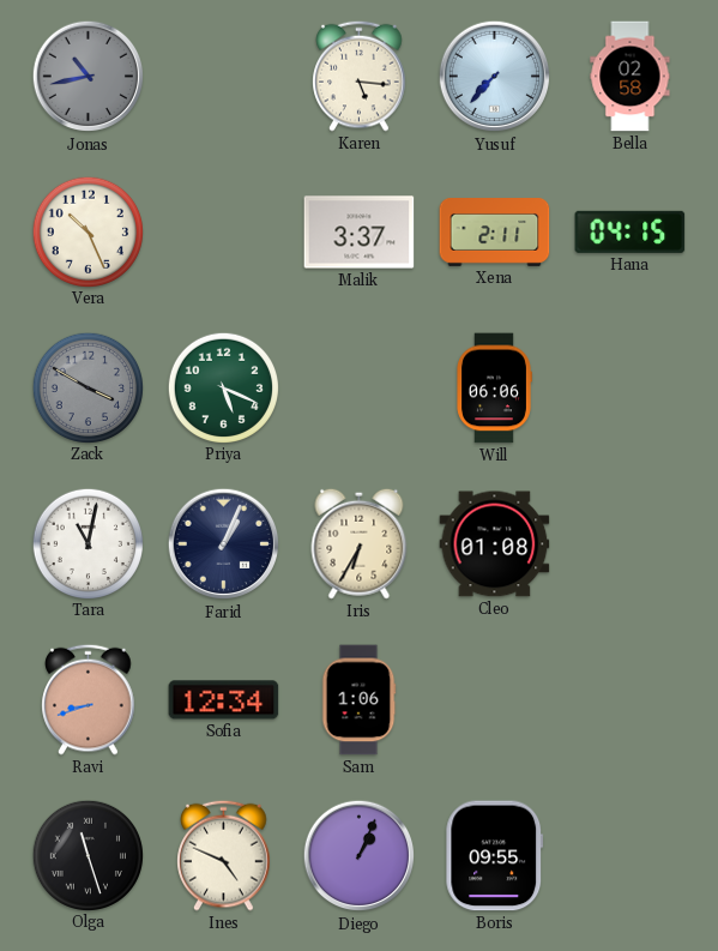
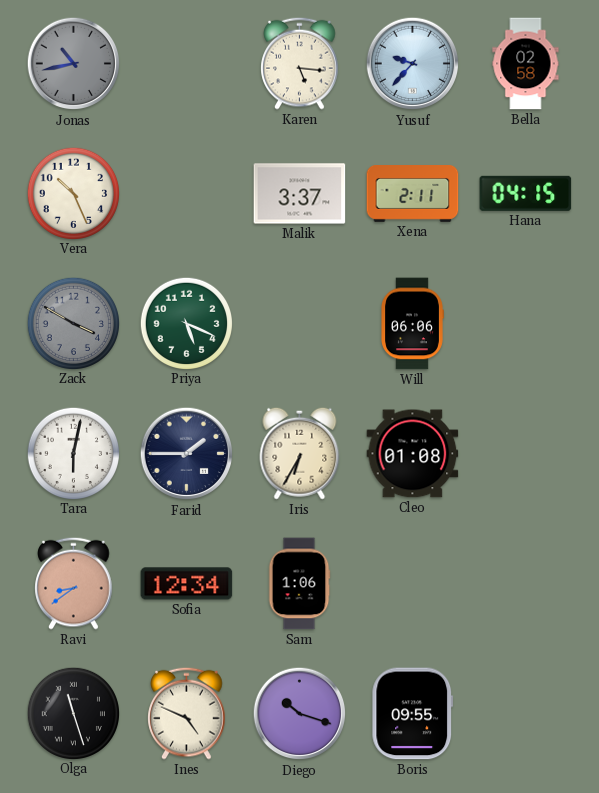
Yusuf: 7:37 -> 9:37
Tara: 11:02 -> 6:02
Farid: 1:04 -> 1:45
Ravi: 8:42 -> 8:39
Diego: 1:04 -> 10:18
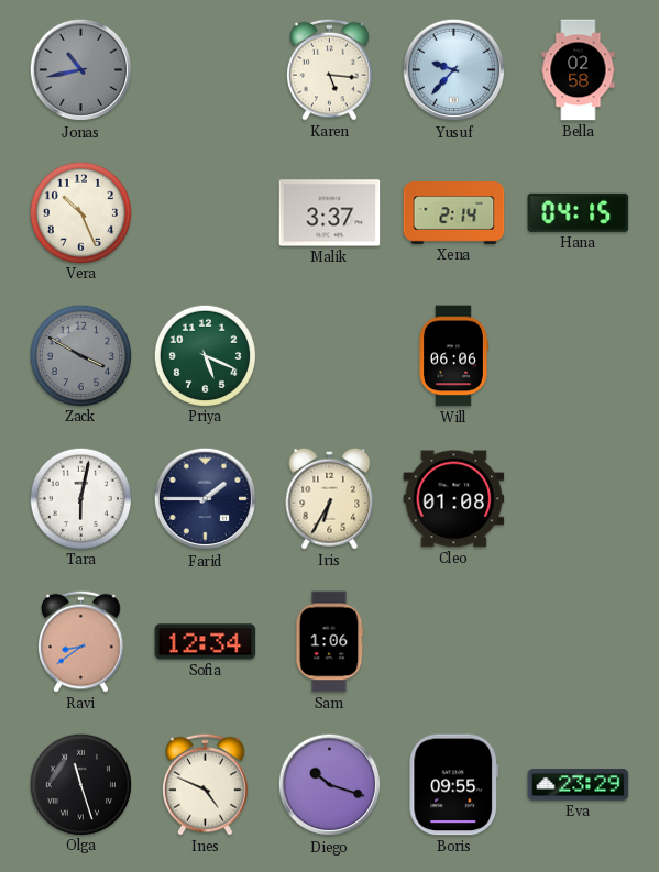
Xena: 2:11 -> 2:14
Eva: none -> 23:29
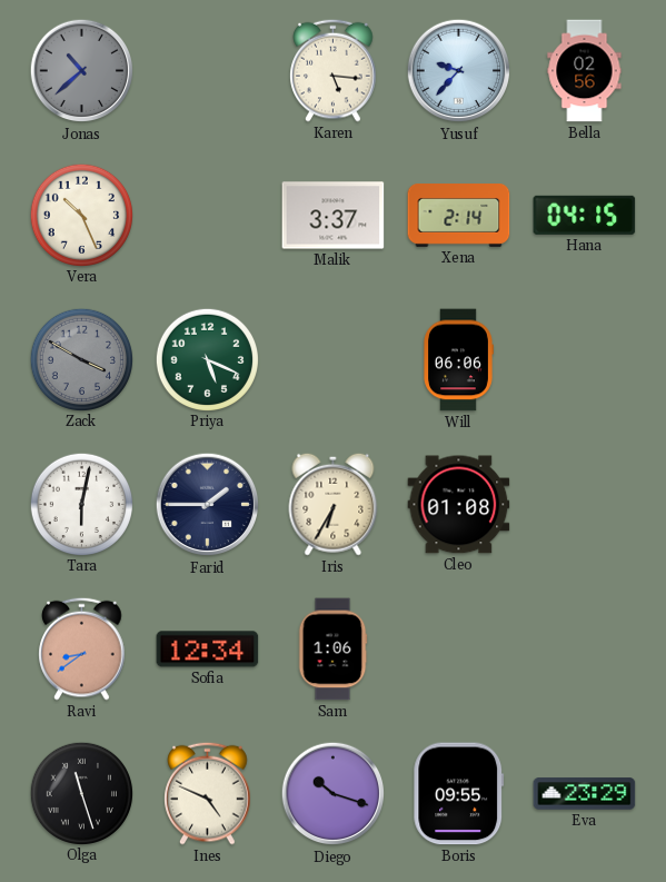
Jonas: 10:43 -> 10:38
Bella: 02:58 -> 02:56
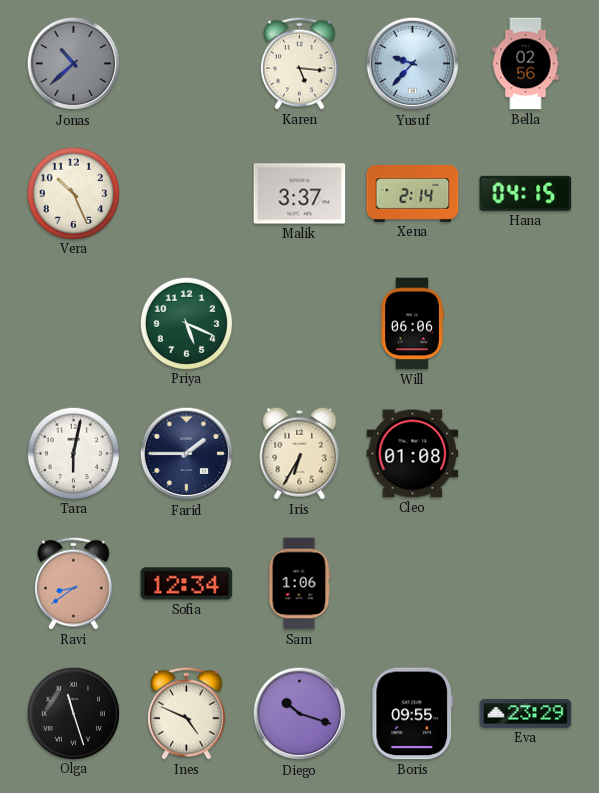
Zack: 3:50 -> none
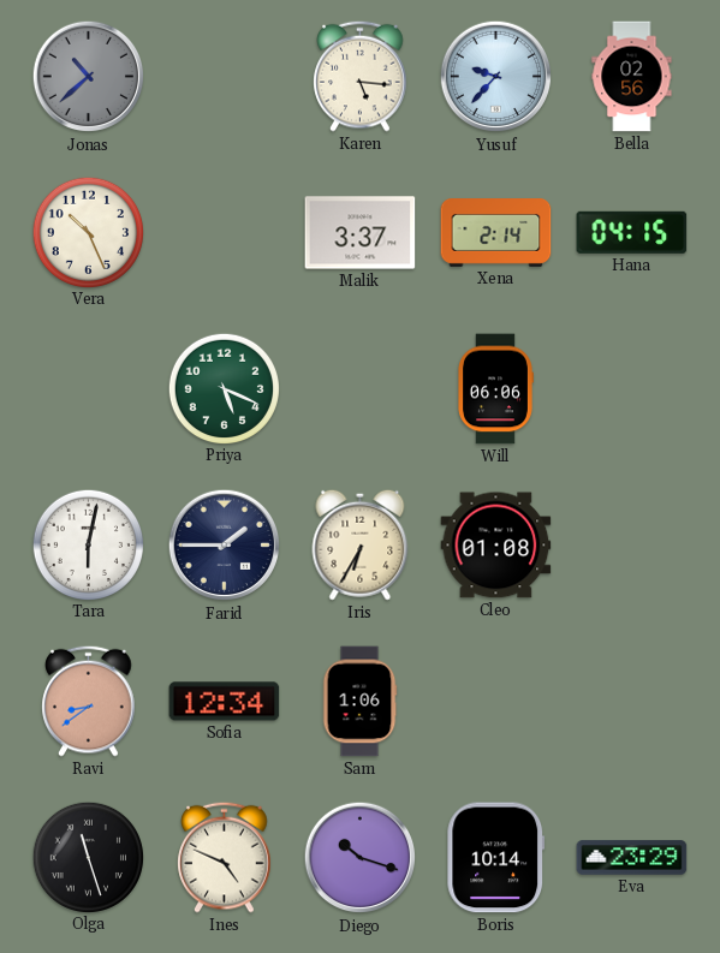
Boris: 09:55 -> 10:14
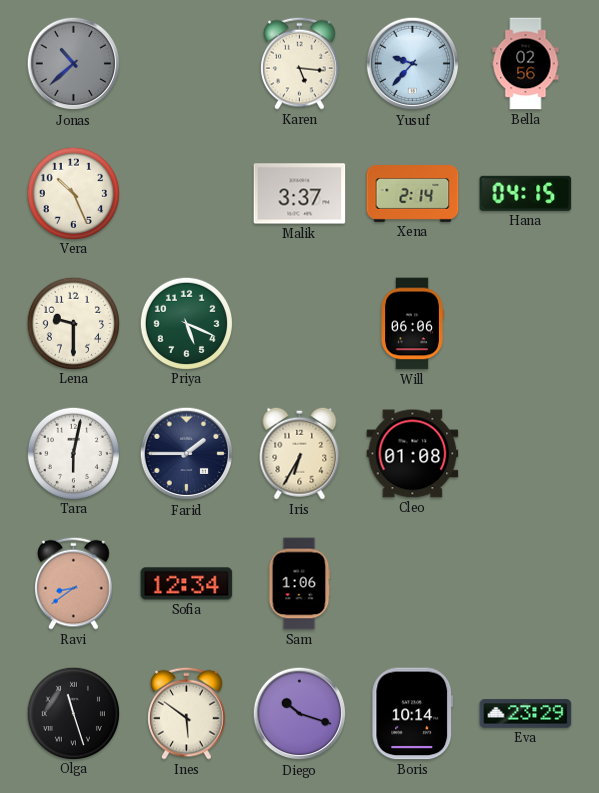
Lena: none -> 9:30
Ines: 4:49 -> 5:51
